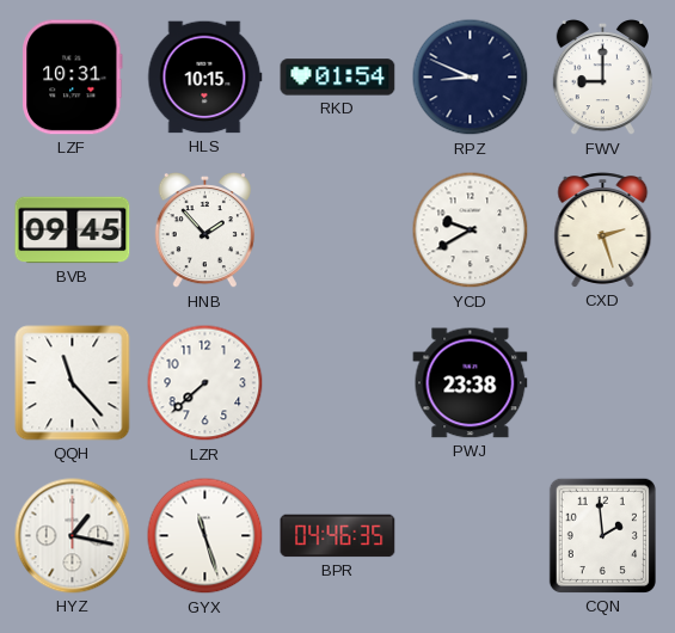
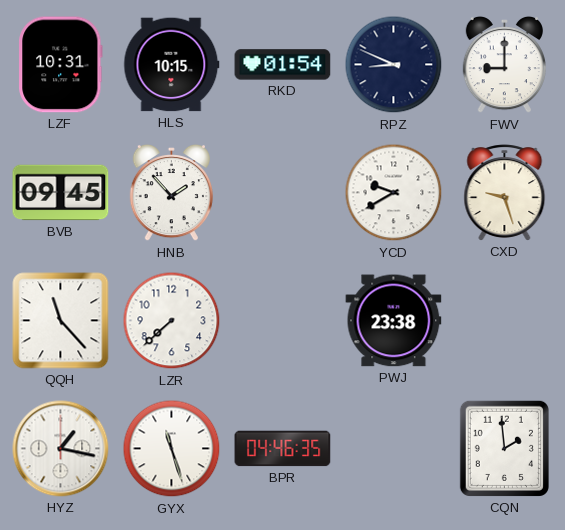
CXD: 2:27 -> 9:27
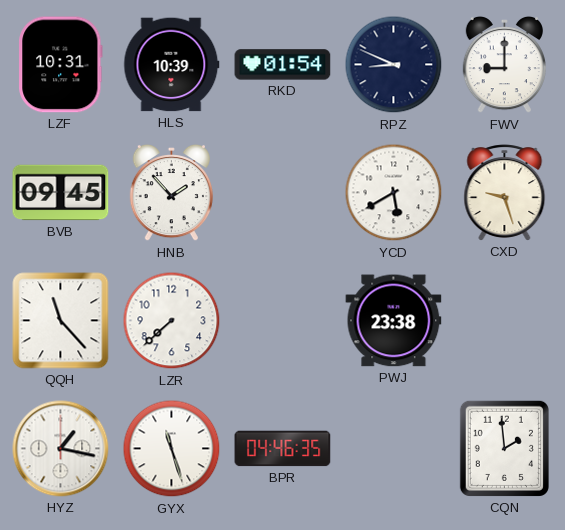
HLS: 10:15 -> 10:39
YCD: 9:40 -> 5:40
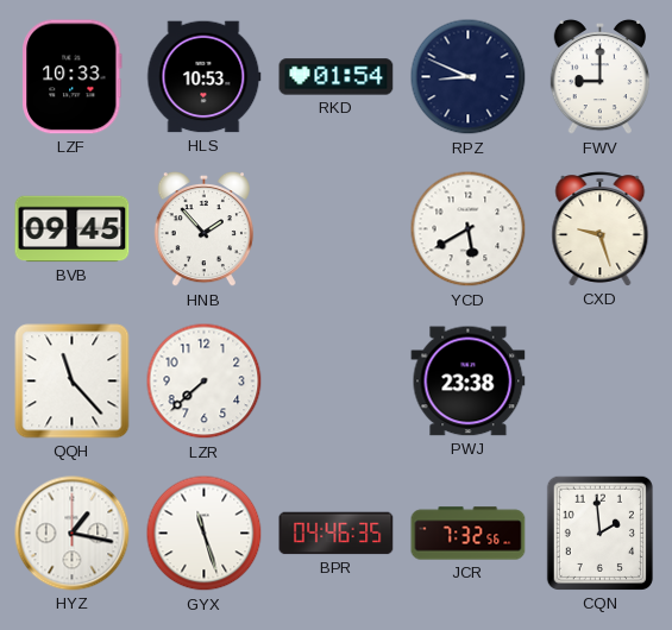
LZF: 10:31 -> 10:33
HLS: 10:39 -> 10:53
JCR: none -> 7:32
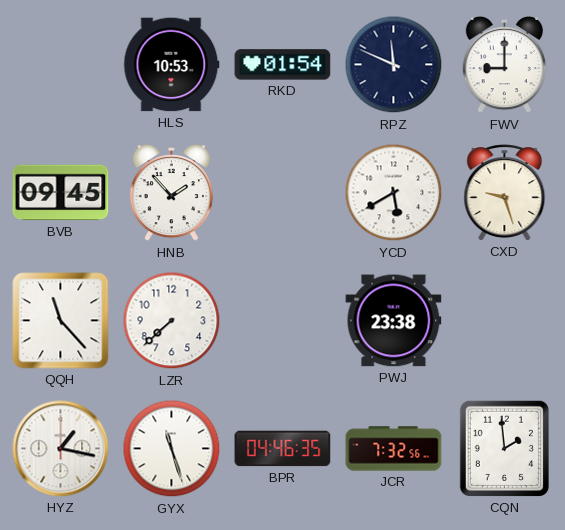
LZF: 10:33 -> none
RPZ: 8:49 -> 11:49
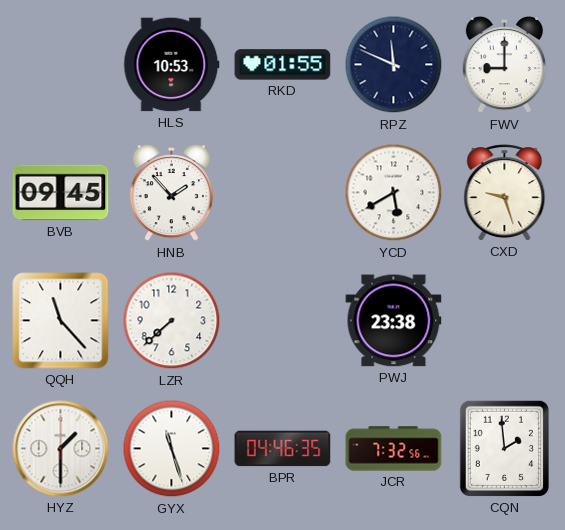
RKD: 01:54 -> 01:55
HYZ: 1:17 -> 1:30
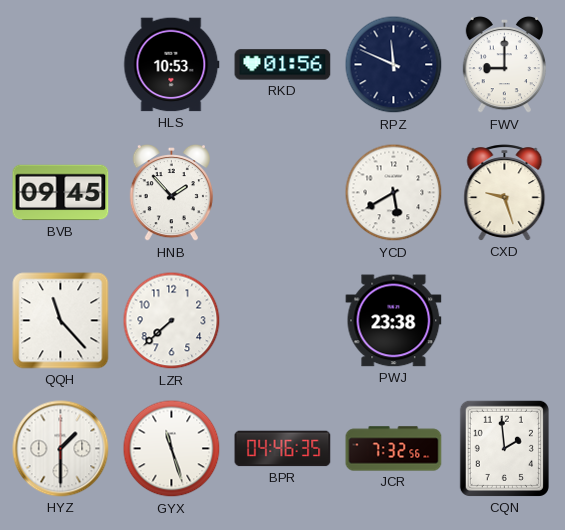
RKD: 01:55 -> 01:56
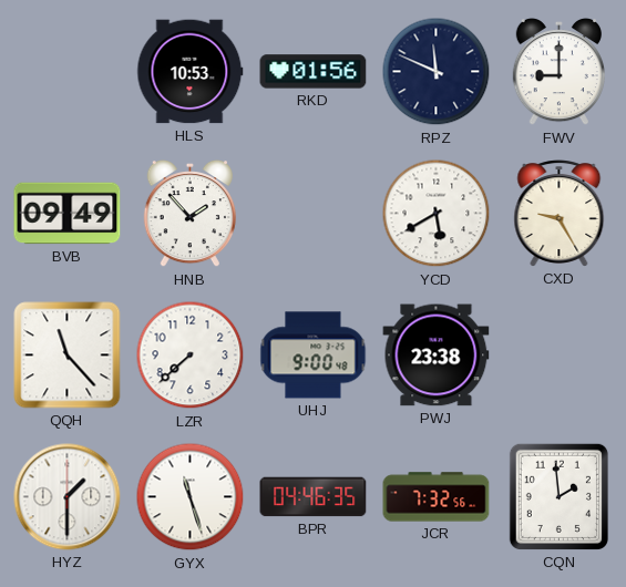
BVB: 09:45 -> 09:49
CXD: 9:27 -> 9:25
UHJ: none -> 9:00
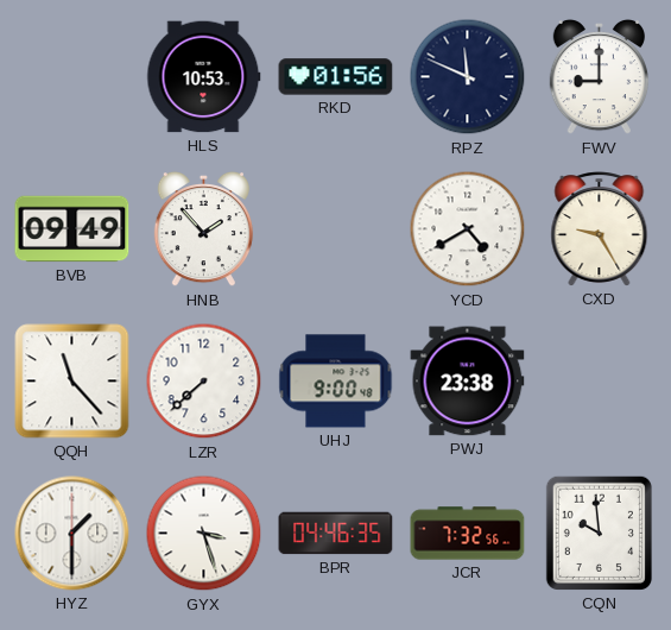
YCD: 5:40 -> 4:40
GYX: 11:27 -> 3:27
CQN: 1:59 -> 9:59
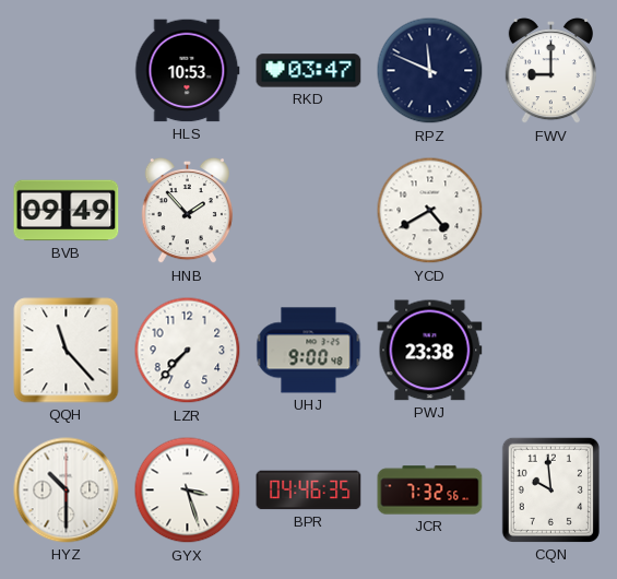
RKD: 01:56 -> 03:47
CXD: 9:25 -> none
LZR: 7:38 -> 7:37
HYZ: 1:30 -> 10:30
